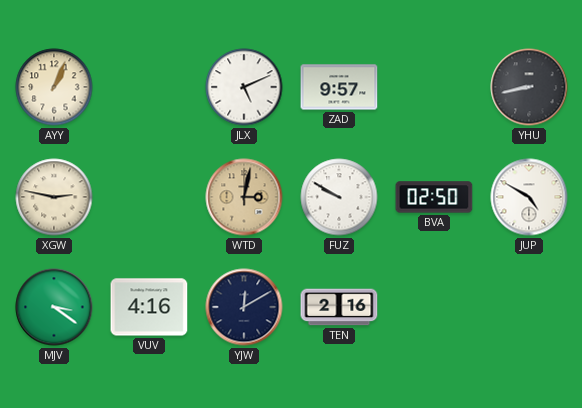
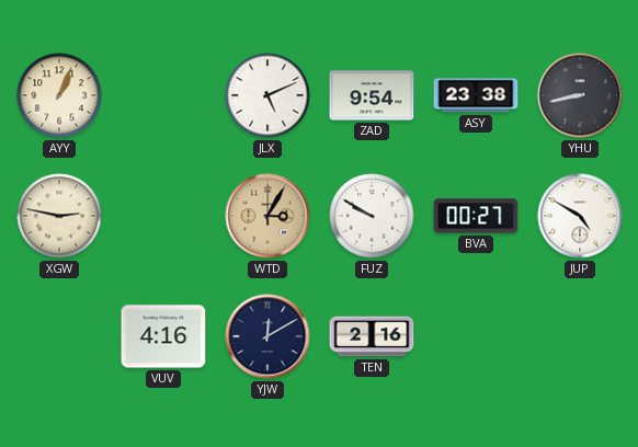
ZAD: 9:57 -> 9:54
ASY: none -> 23:38
WTD: 3:02 -> 3:05
BVA: 02:50 -> 00:27
MJV: 3:21 -> none
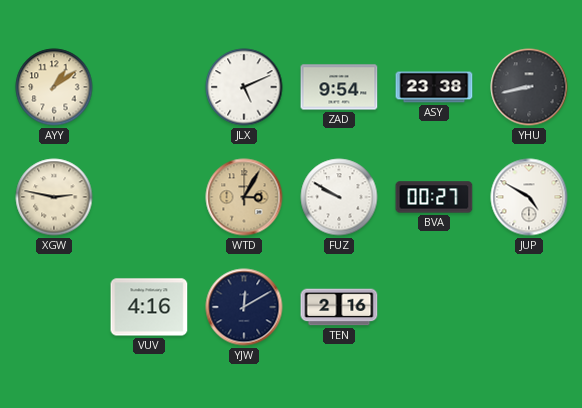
AYY: 1:04 -> 1:09
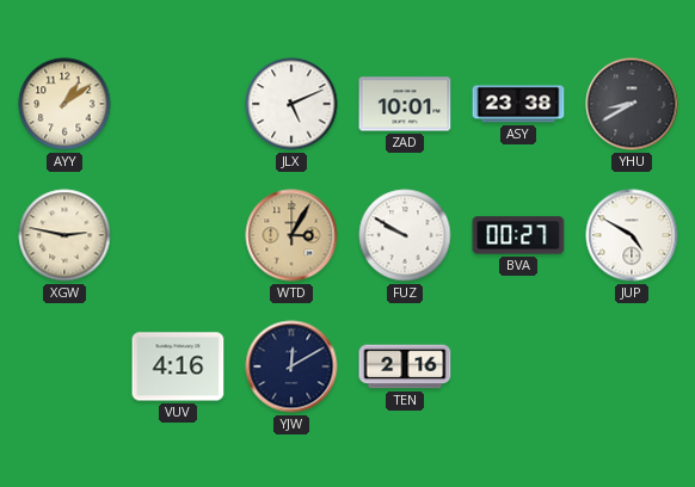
ZAD: 9:54 -> 10:01
YHU: 8:43 -> 8:40
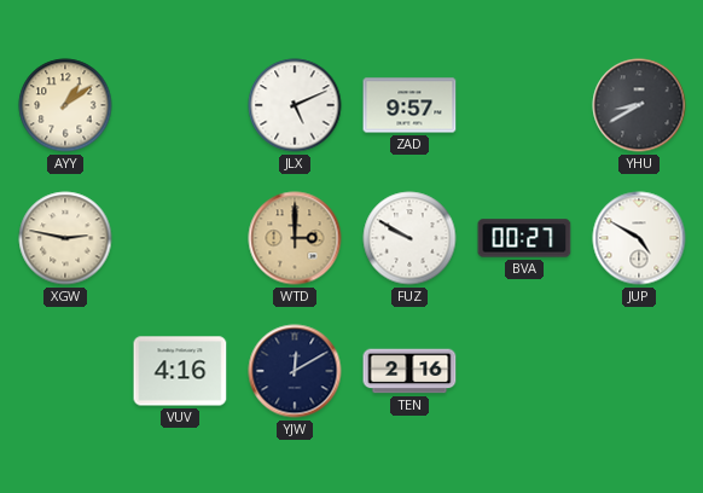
ZAD: 10:01 -> 9:57
ASY: 23:38 -> none
WTD: 3:05 -> 3:00
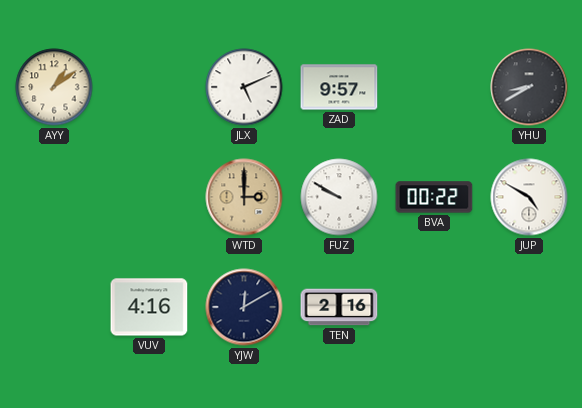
XGW: 2:47 -> none
BVA: 00:27 -> 00:22
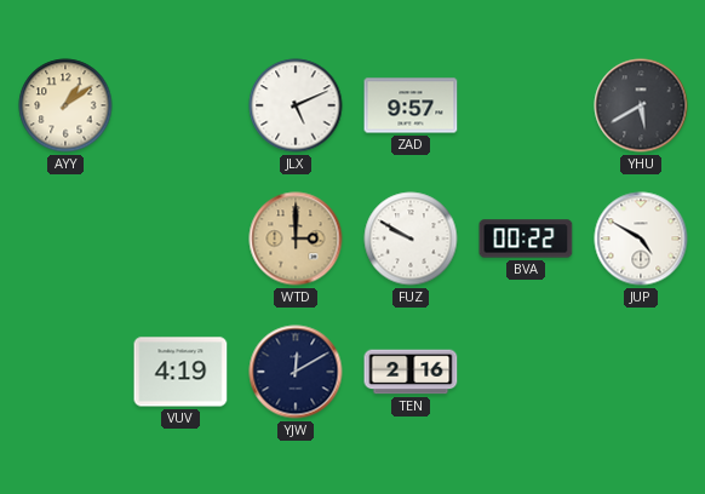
YHU: 8:40 -> 5:40
VUV: 4:16 -> 4:19
